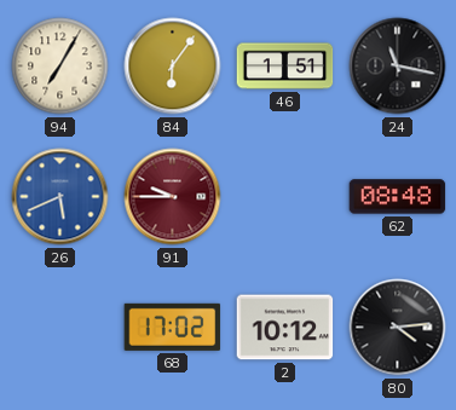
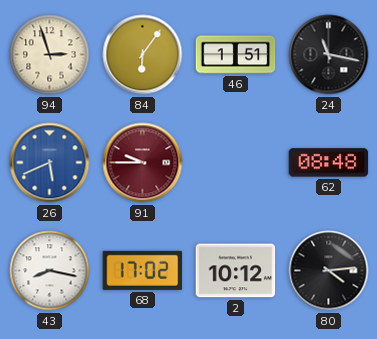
94: 7:05 -> 2:57
43: none -> 8:17
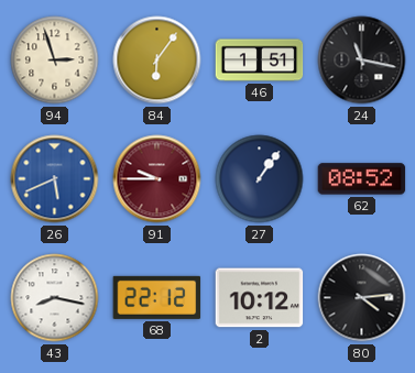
27: none -> 1:06
62: 08:48 -> 08:52
68: 17:02 -> 22:12
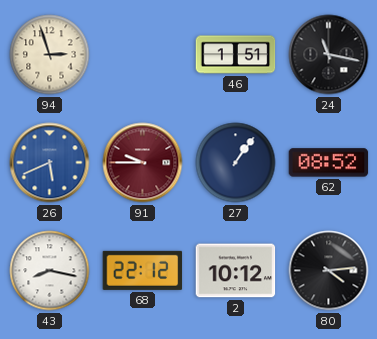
84: 6:06 -> none
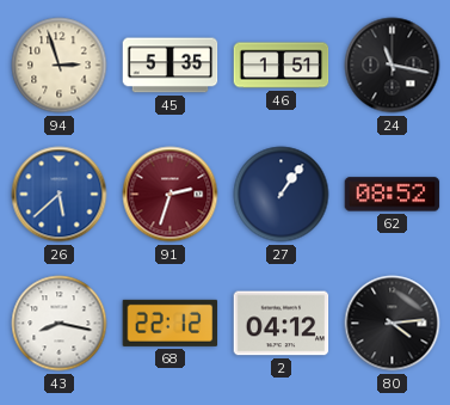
45: none -> 5:35
26: 5:41 -> 5:38
91: 9:45 -> 2:33
2: 10:12 -> 04:12
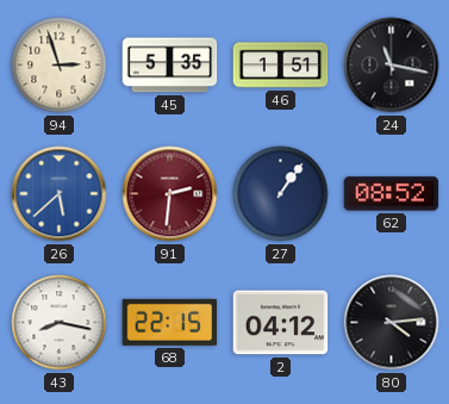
91: 2:33 -> 2:31
68: 22:12 -> 22:15
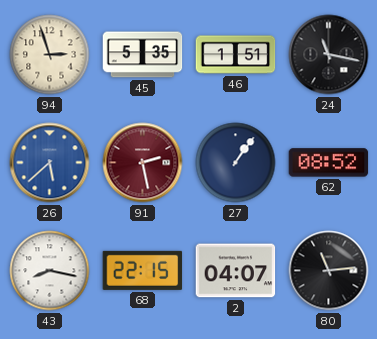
91: 2:31 -> 2:28
2: 04:12 -> 04:07
80: 4:14 -> 11:14
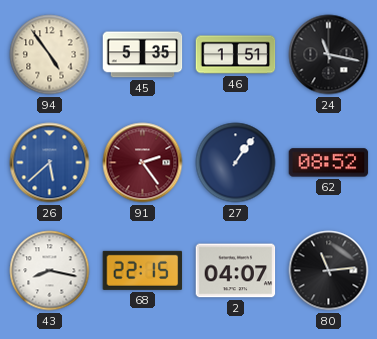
94: 2:57 -> 4:54
91: 2:28 -> 2:24
